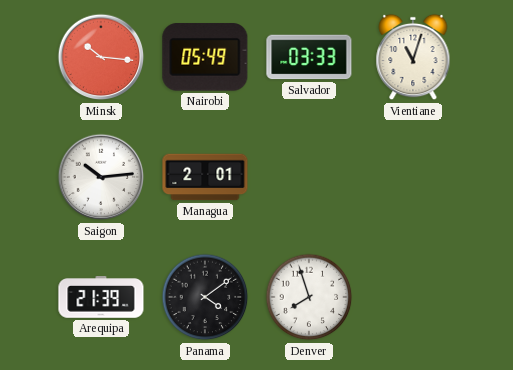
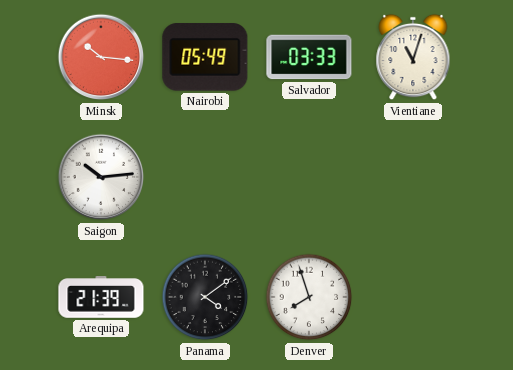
Managua: 2:01 -> none
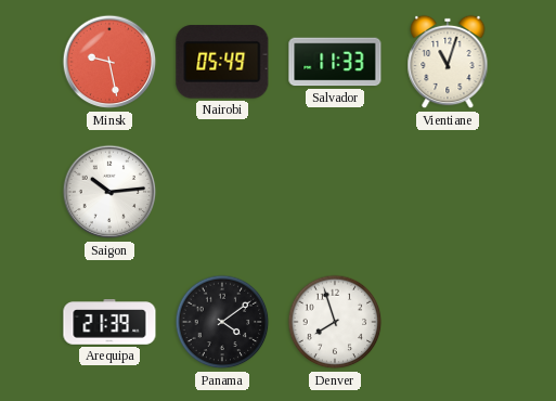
Minsk: 10:16 -> 9:28
Salvador: 03:33 -> 11:33
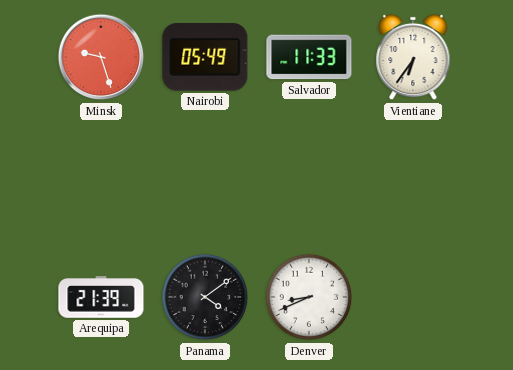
Minsk: 9:28 -> 9:27
Vientiane: 11:03 -> 6:36
Saigon: 10:14 -> none
Denver: 7:57 -> 8:41
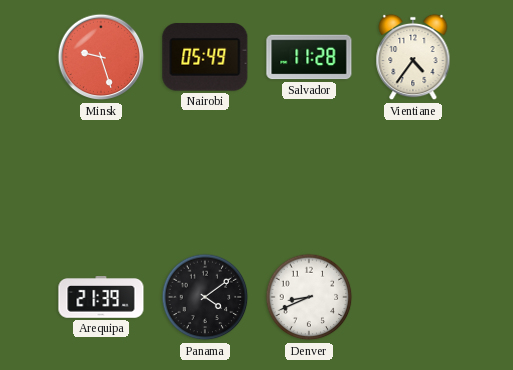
Salvador: 11:33 -> 11:28
Vientiane: 6:36 -> 4:36
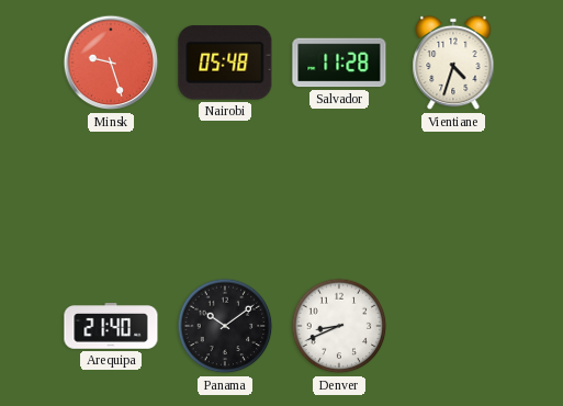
Nairobi: 05:49 -> 05:48
Vientiane: 4:36 -> 4:33
Arequipa: 21:39 -> 21:40
Panama: 4:09 -> 10:09
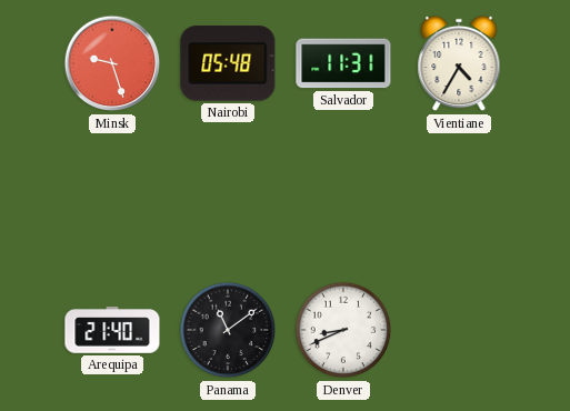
Salvador: 11:28 -> 11:31
Vientiane: 4:33 -> 4:35
Panama: 10:09 -> 11:09
